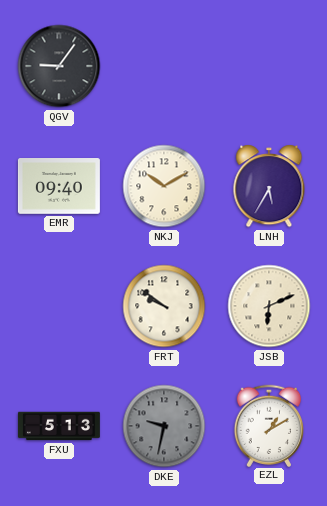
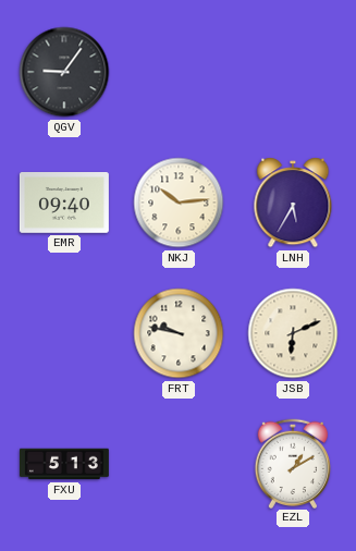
NKJ: 10:10 -> 10:14
FRT: 9:51 -> 9:47
DKE: 9:32 -> none
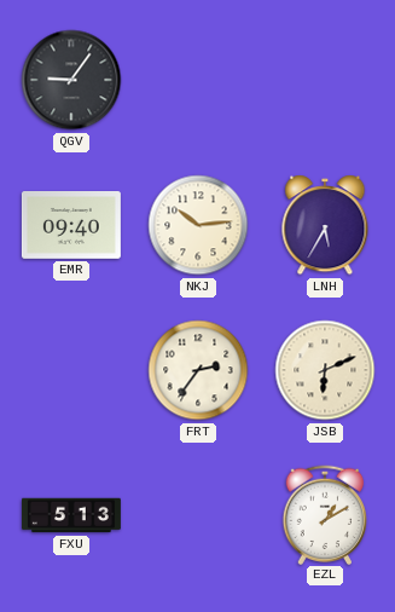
FRT: 9:47 -> 2:36
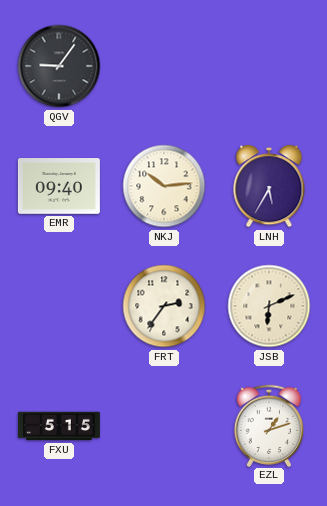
FXU: 5:13 -> 5:15
EZL: 1:10 -> 1:12
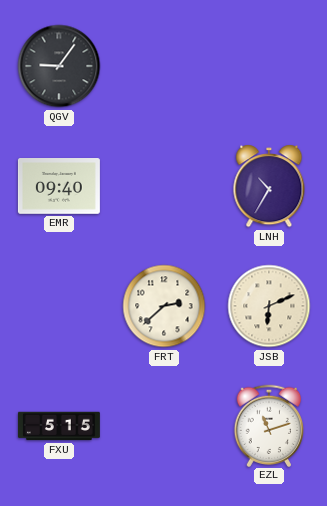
NKJ: 10:14 -> none
LNH: 5:35 -> 10:35
FRT: 2:36 -> 2:38
EZL: 1:12 -> 11:12
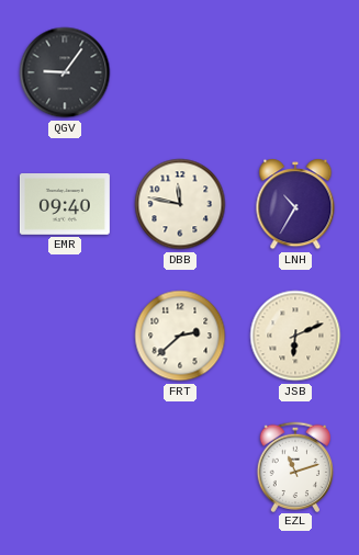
DBB: none -> 11:47
FXU: 5:15 -> none
